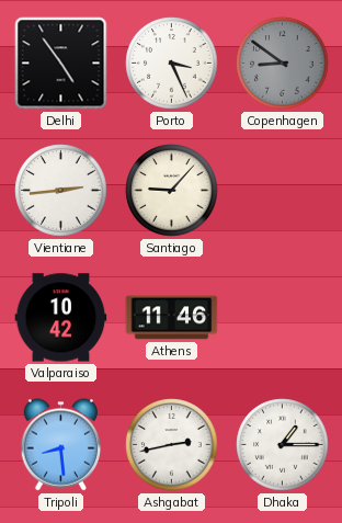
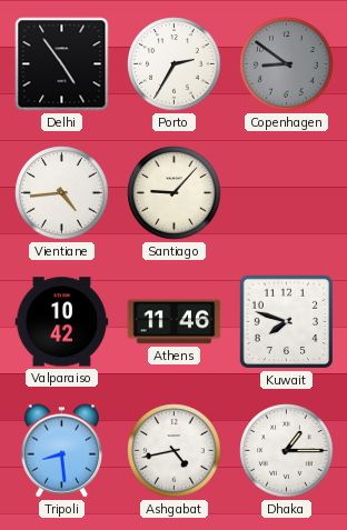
Porto: 3:26 -> 2:35
Vientiane: 2:44 -> 4:44
Kuwait: none -> 7:48
Ashgabat: 2:43 -> 4:43
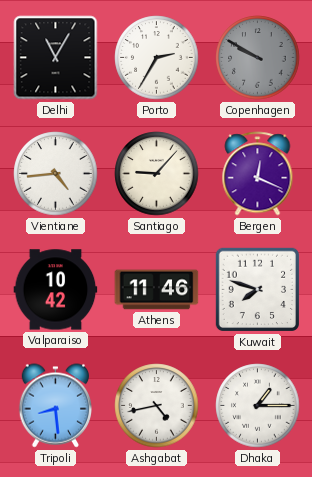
Delhi: 4:54 -> 11:05
Copenhagen: 8:51 -> 9:50
Bergen: none -> 12:19
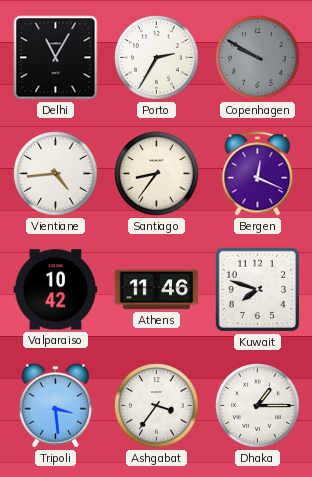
Santiago: 9:07 -> 8:36
Tripoli: 8:29 -> 3:29
Ashgabat: 4:43 -> 3:36
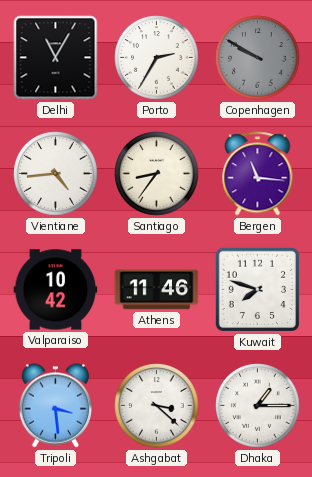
Bergen: 12:19 -> 11:16
Ashgabat: 3:36 -> 3:22
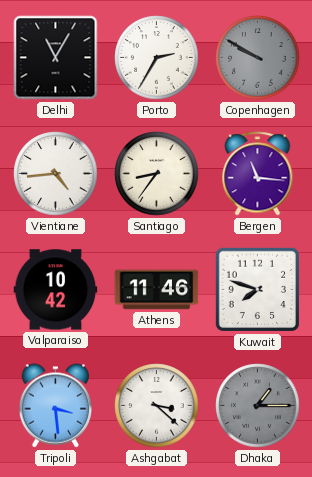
Dhaka dial: white -> grey
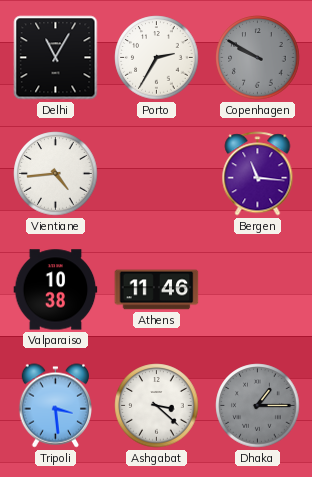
Santiago: 8:36 -> none
Valparaiso: 10:42 -> 10:38
Kuwait: 7:48 -> none
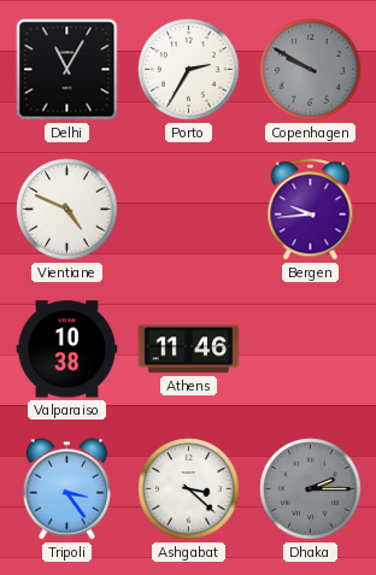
Vientiane: 4:44 -> 4:49
Bergen: 11:16 -> 9:44
Tripoli: 3:29 -> 3:24
Dhaka: 1:15 -> 2:15
